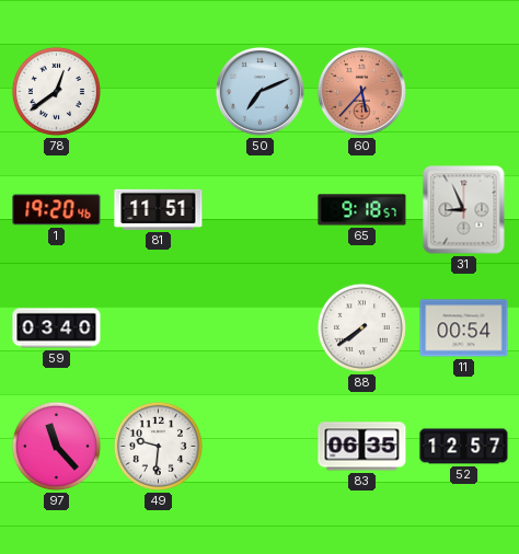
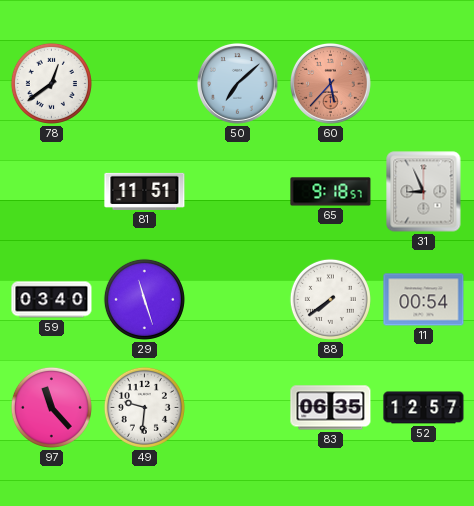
50: 7:11 -> 7:08
1: 19:20 -> none
29: none -> 11:27
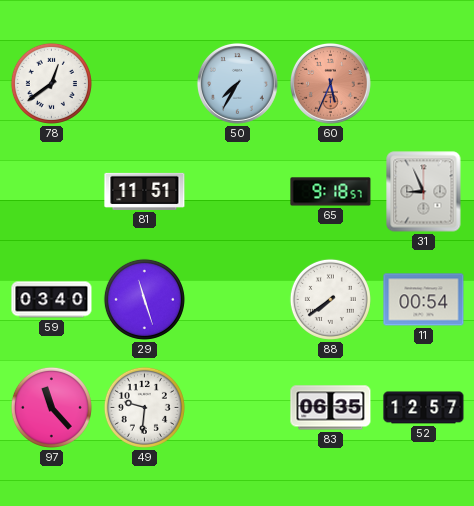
50: 7:08 -> 7:35
60: 5:37 -> 5:34
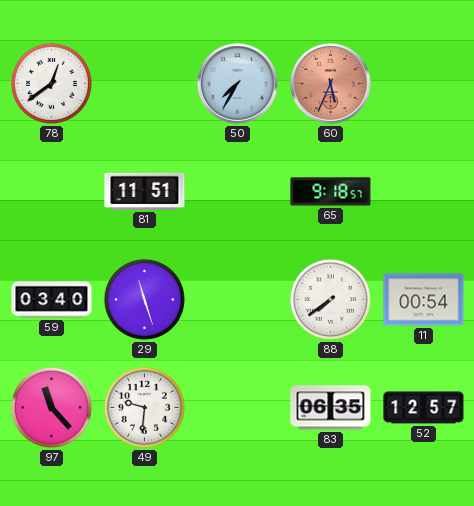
31: 8:56 -> none
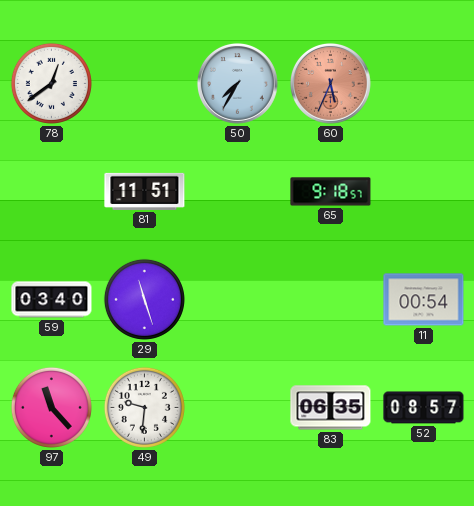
88: 7:39 -> none
52: 12:57 -> 08:57
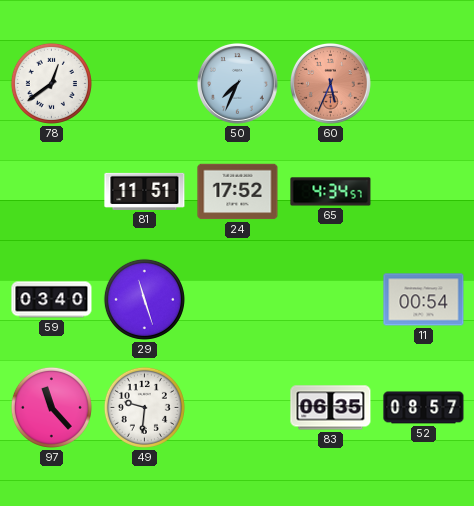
50: 7:35 -> 7:34
24: none -> 17:52
65: 9:18 -> 4:34
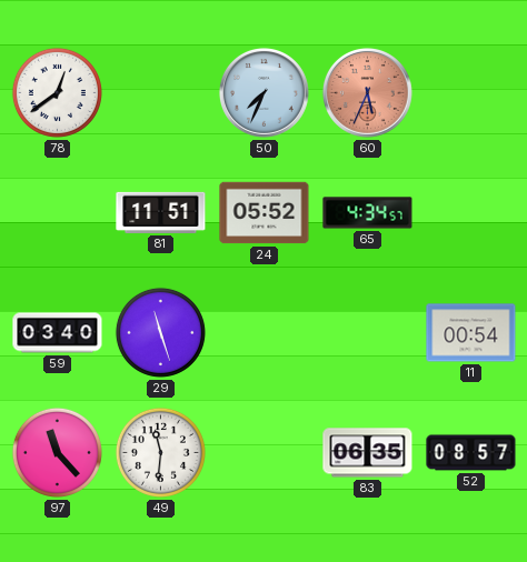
24: 17:52 -> 05:52
49: 9:31 -> 11:31
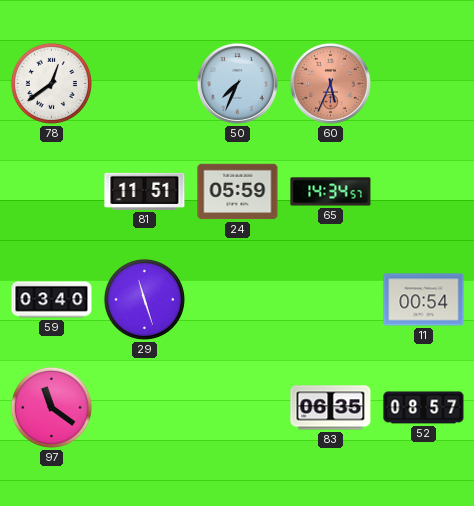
24: 05:52 -> 05:59
65: 4:34 -> 14:34
97: 11:23 -> 11:21
49: 11:31 -> none
